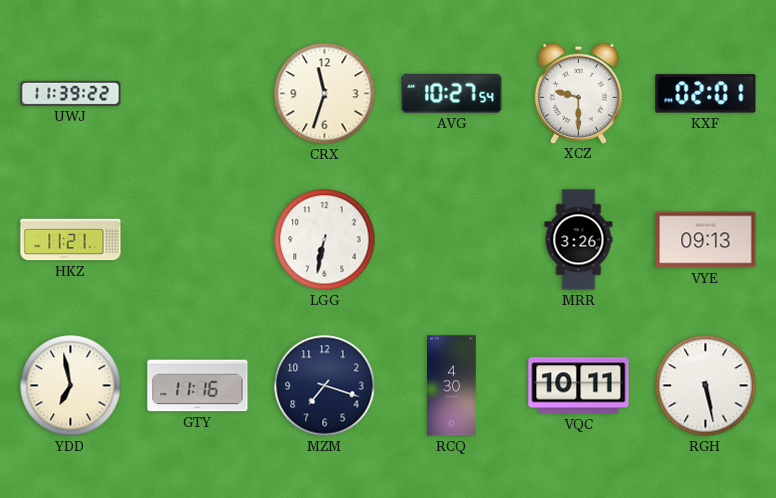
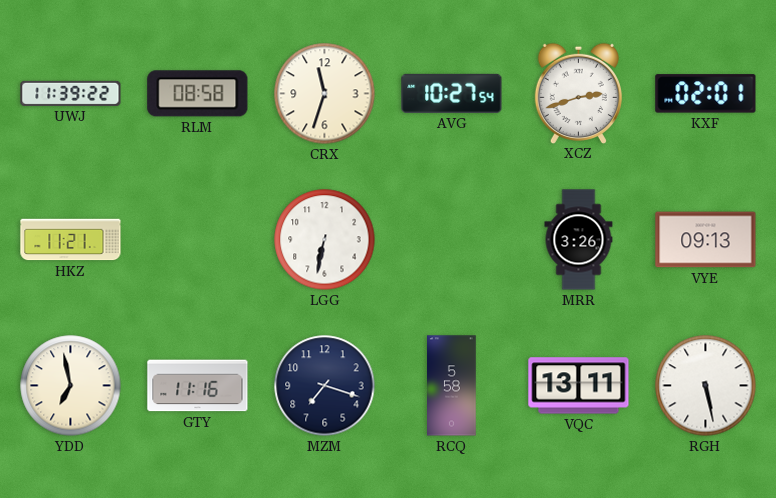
RLM: none -> 08:58
XCZ: 9:30 -> 2:42
RCQ: 4:30 -> 5:58
VQC: 10:11 -> 13:11
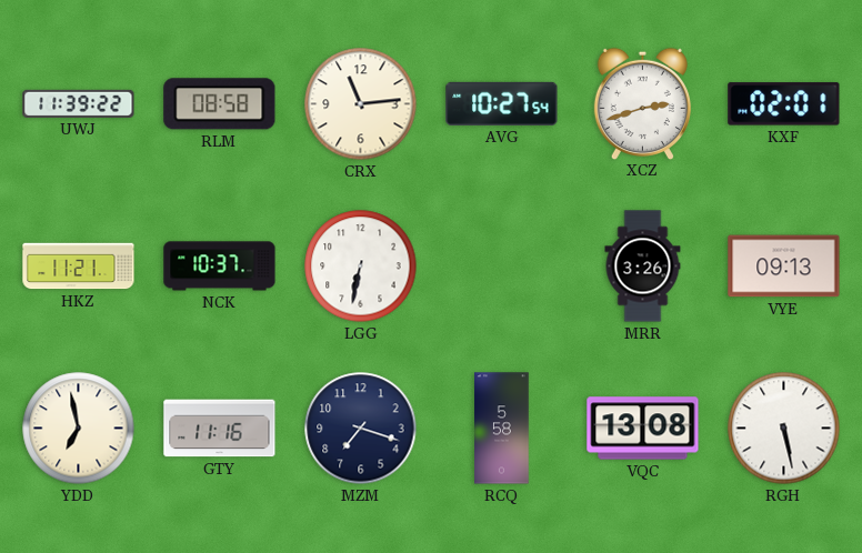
CRX: 11:33 -> 11:14
NCK: none -> 10:37
VQC: 13:11 -> 13:08
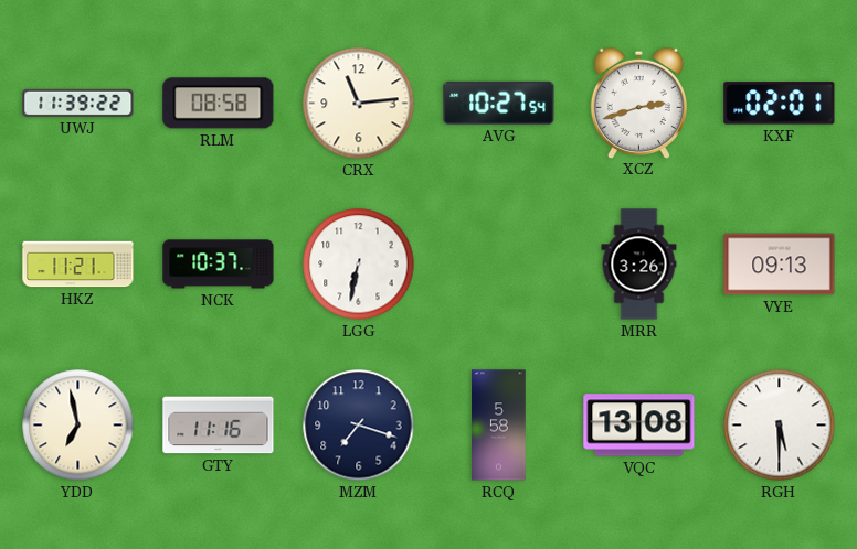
RGH: 5:28 -> 5:30
